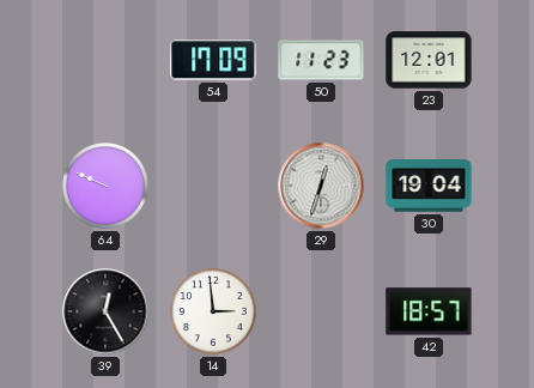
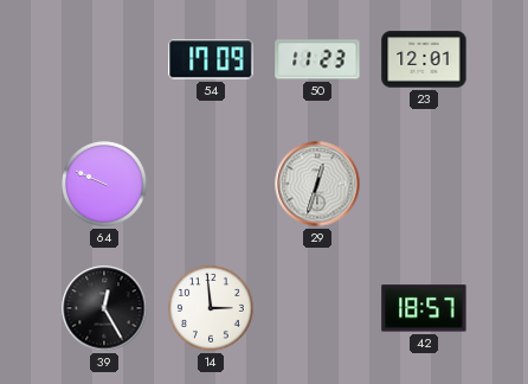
30: 19:04 -> none
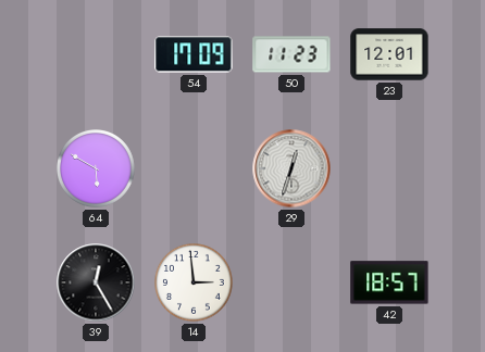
64: 9:49 -> 5:50
